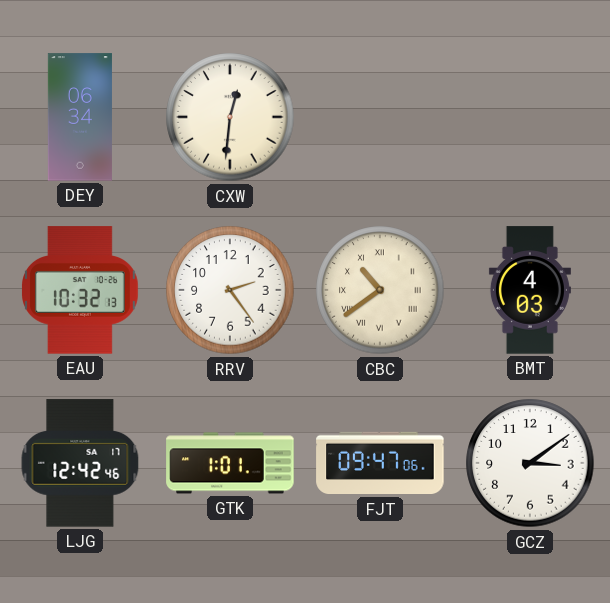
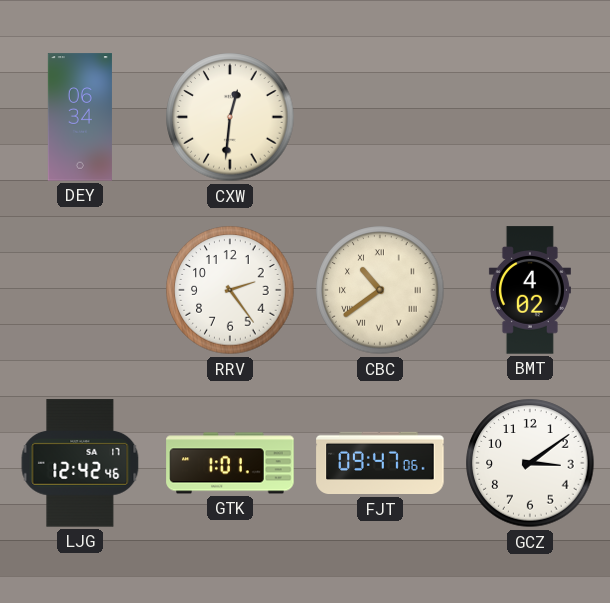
EAU: 10:32 -> none
BMT: 4:03 -> 4:02
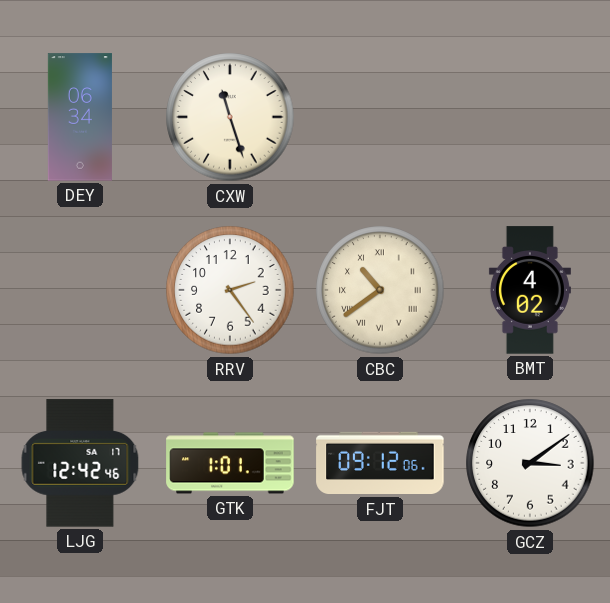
CXW: 12:31 -> 11:27
FJT: 09:47 -> 09:12
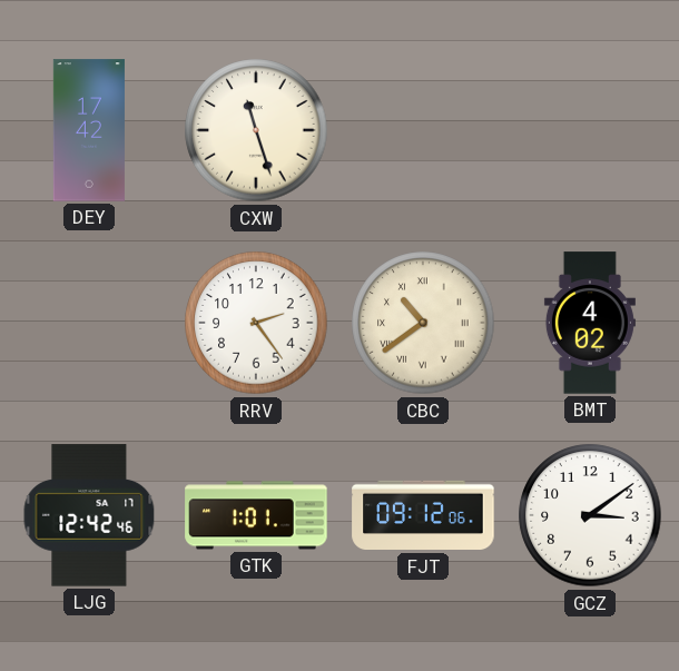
DEY: 06:34 -> 17:42
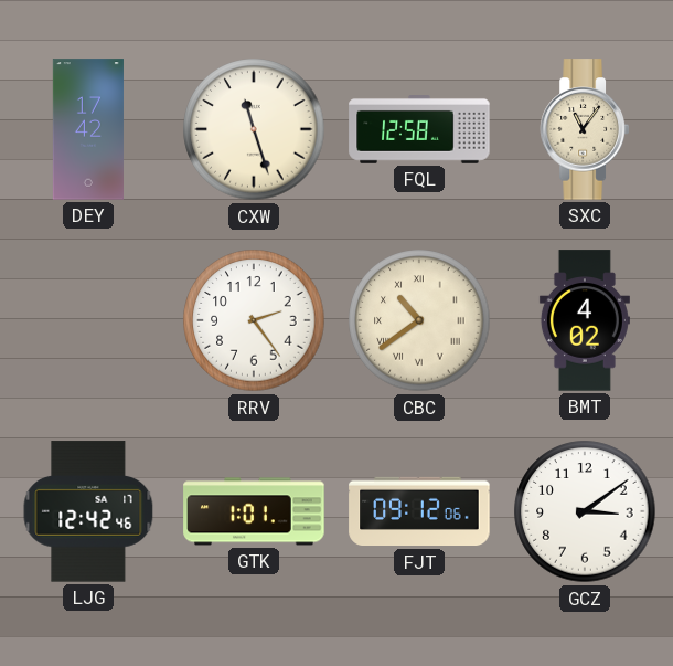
FQL: none -> 12:58
SXC: none -> 11:06
